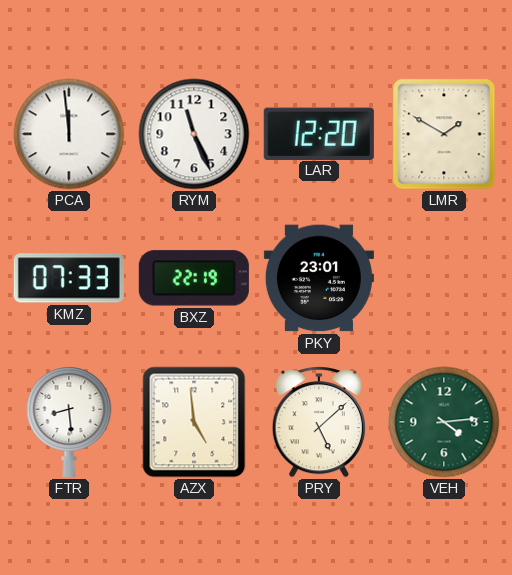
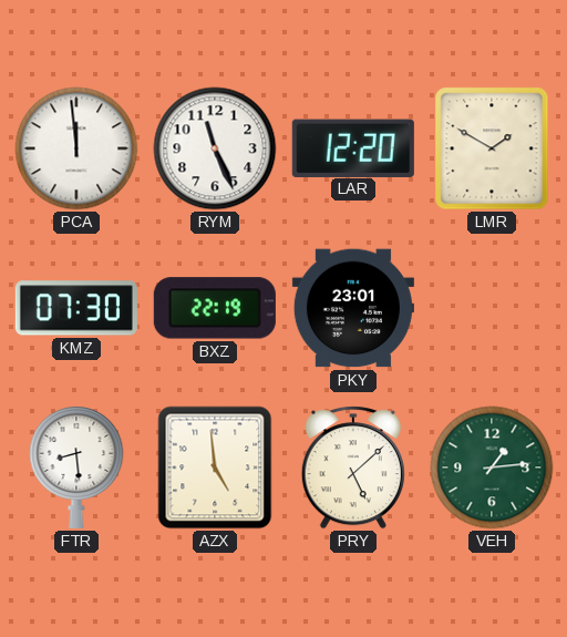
KMZ: 07:33 -> 07:30
VEH: 4:14 -> 1:14
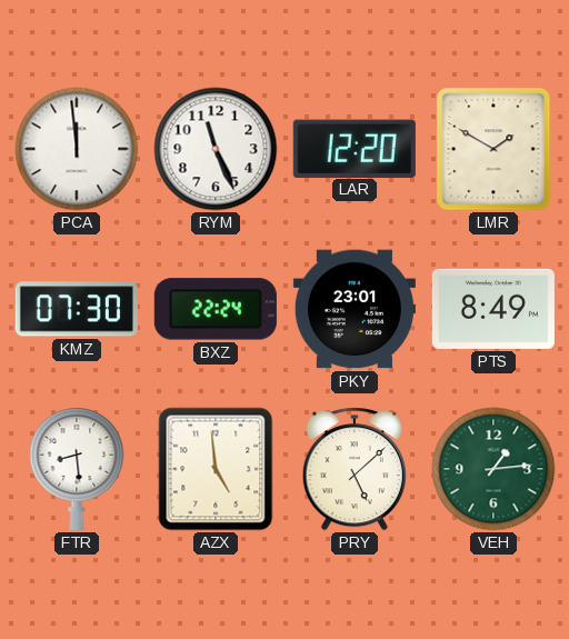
BXZ: 22:19 -> 22:24
PTS: none -> 8:49
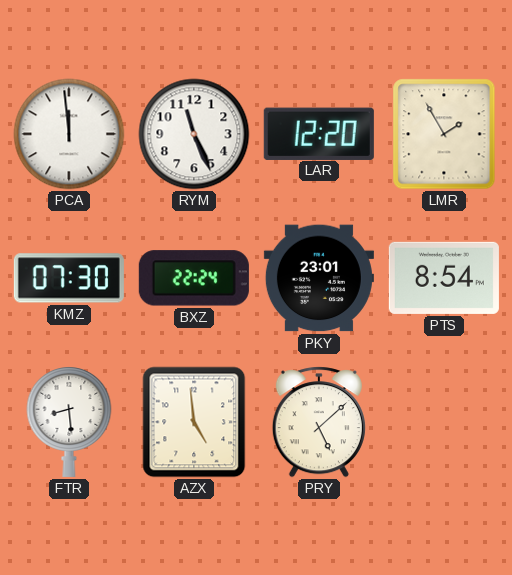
LMR: 1:50 -> 1:55
PTS: 8:49 -> 8:54
VEH: 1:14 -> none
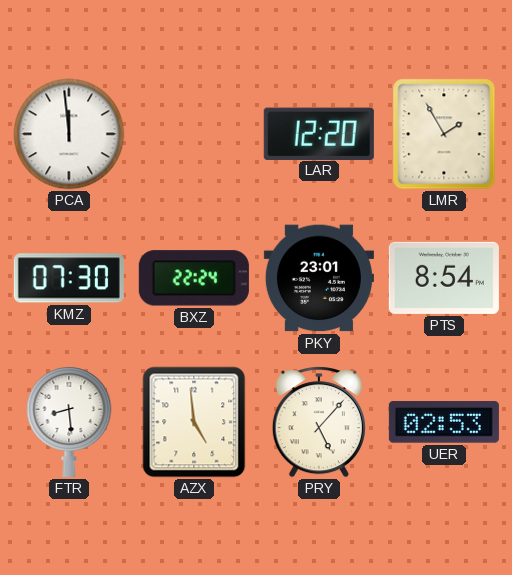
RYM: 11:26 -> none
PRY: 5:08 -> 5:07
UER: none -> 02:53
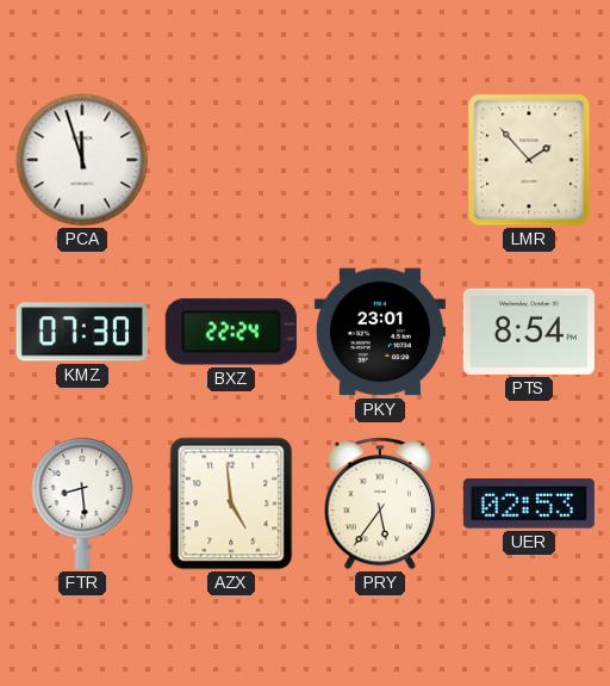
PCA: 11:59 -> 11:57
LAR: 12:20 -> none
LMR: 1:55 -> 1:53
PRY: 5:07 -> 5:36
